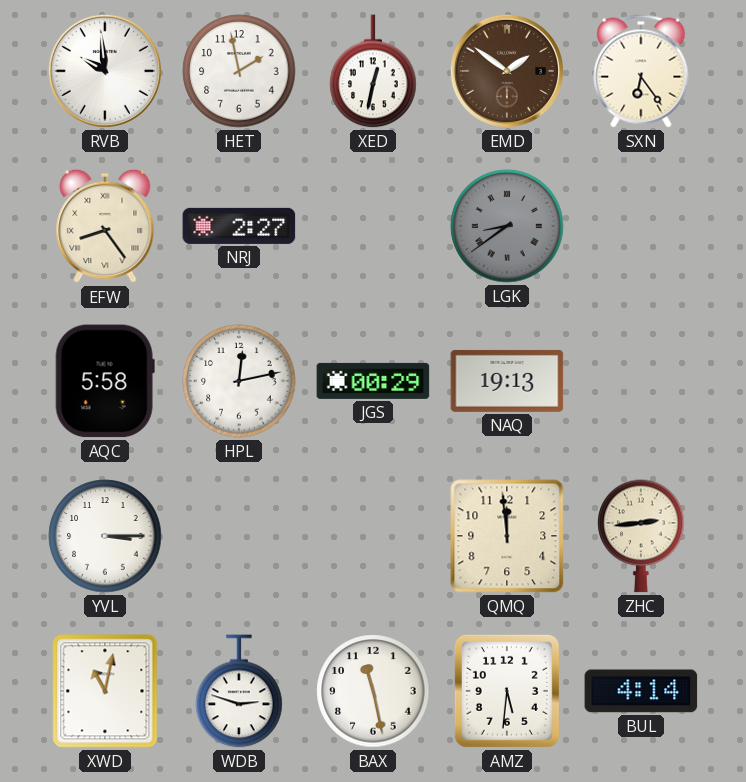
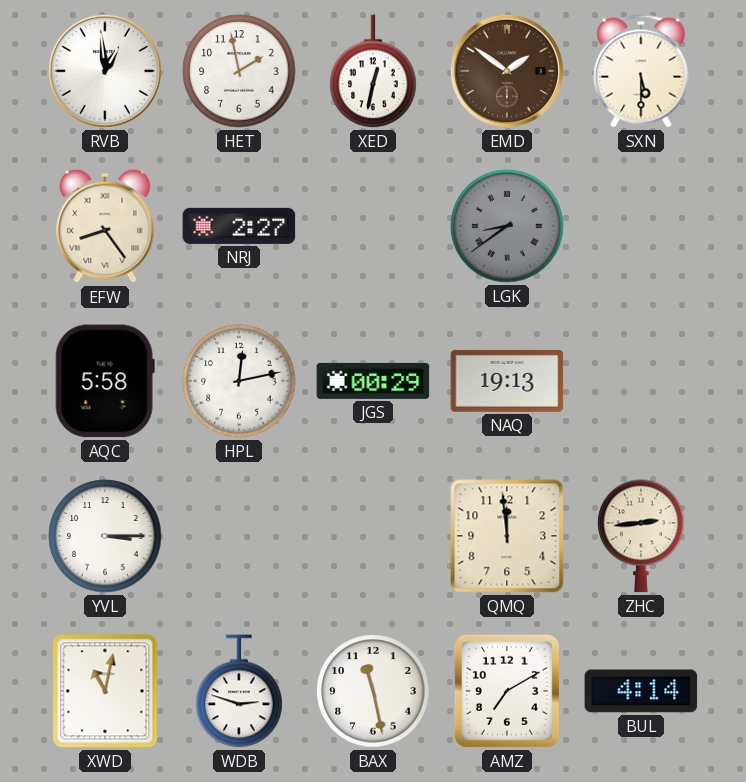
RVB: 9:59 -> 12:59
SXN: 6:24 -> 5:30
AMZ: 5:31 -> 7:10
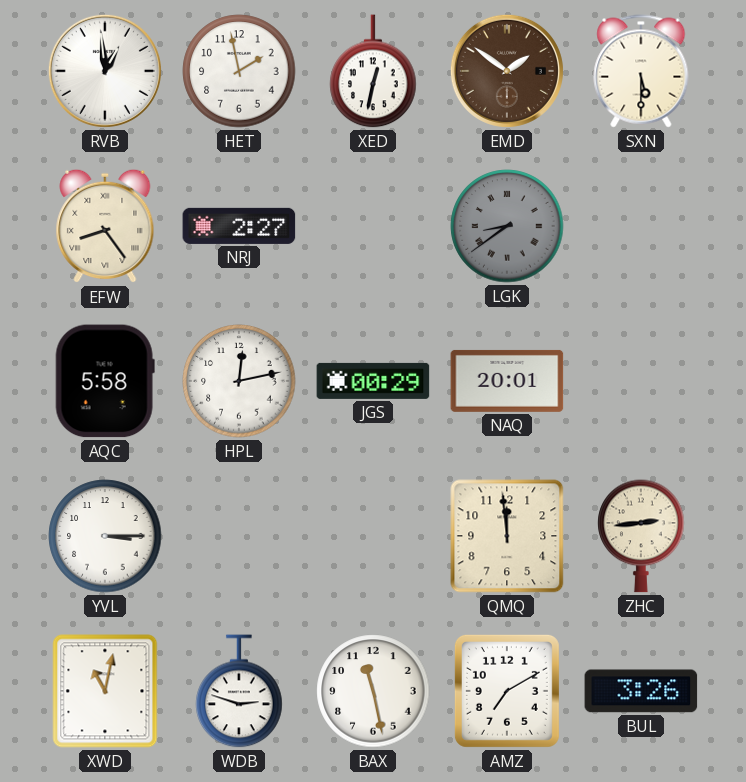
NAQ: 19:13 -> 20:01
BUL: 4:14 -> 3:26
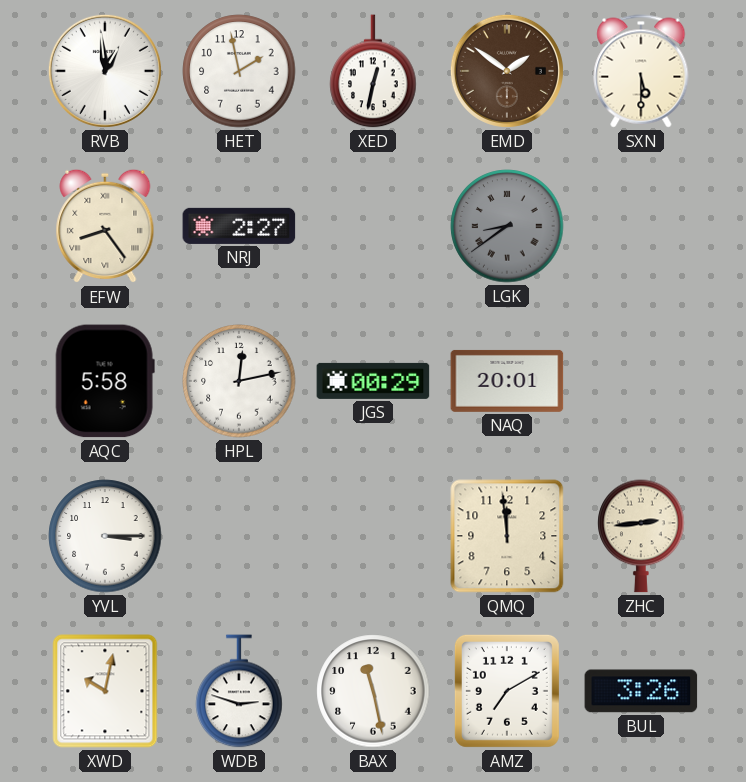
XWD: 11:02 -> 10:02
